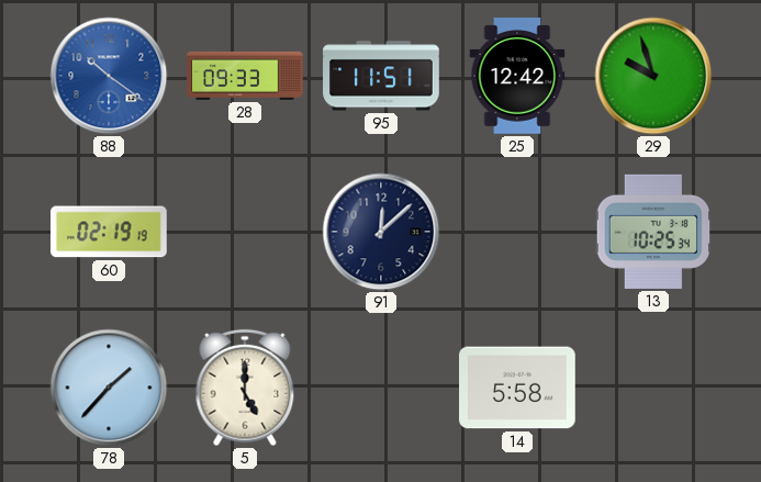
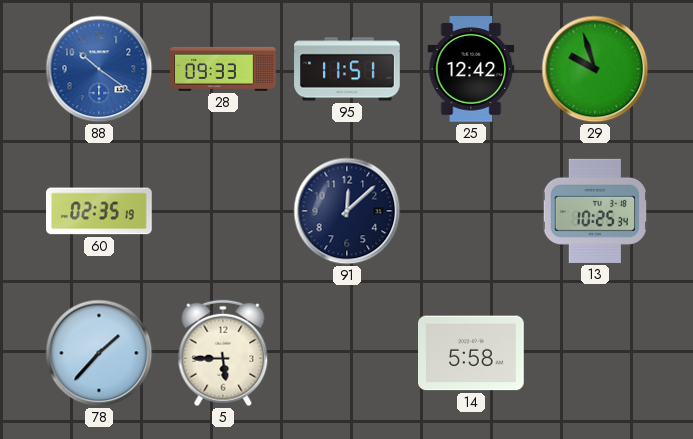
60: 02:19 -> 02:35
5: 5:00 -> 5:45
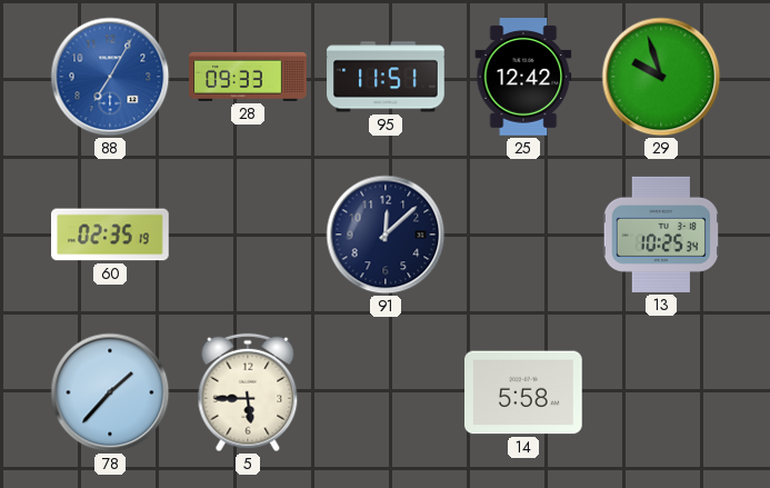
88: 10:21 -> 7:05
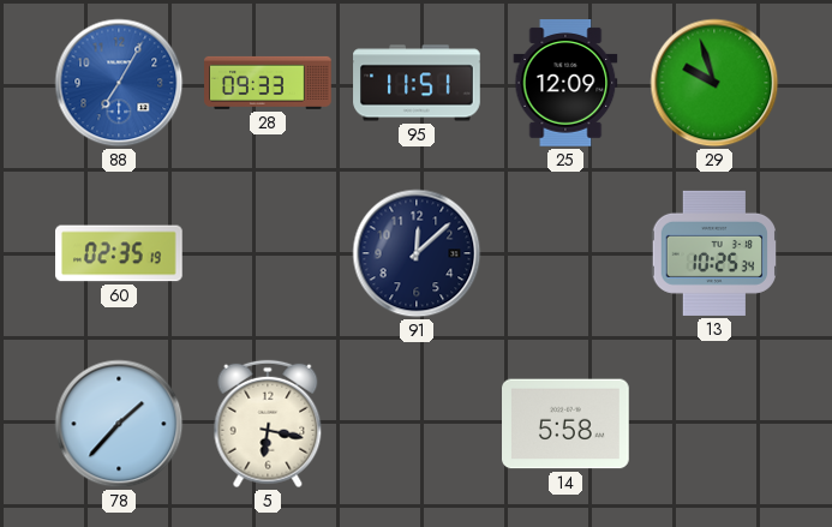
25: 12:42 -> 12:09
5: 5:45 -> 6:17
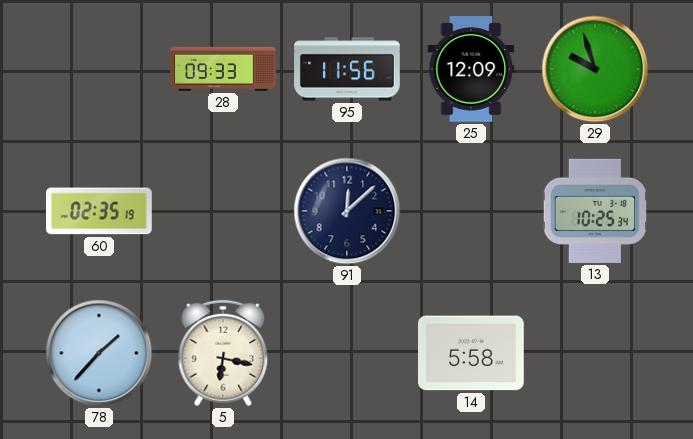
88: 7:05 -> none
95: 11:51 -> 11:56
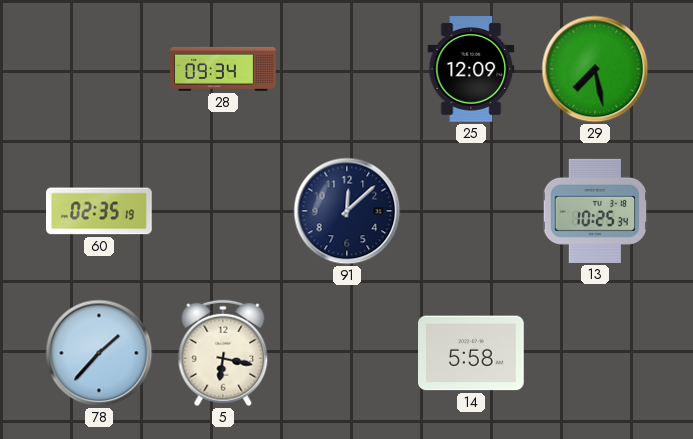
28: 09:33 -> 09:34
95: 11:56 -> none
29: 9:57 -> 7:28
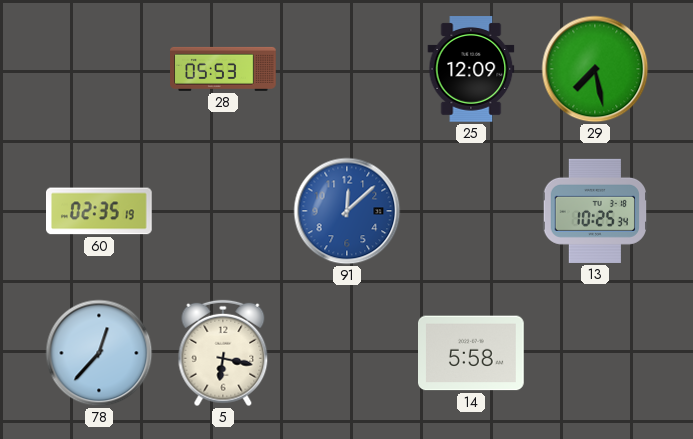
28: 09:34 -> 05:53
91 dial: navy -> blue
78: 1:37 -> 12:37
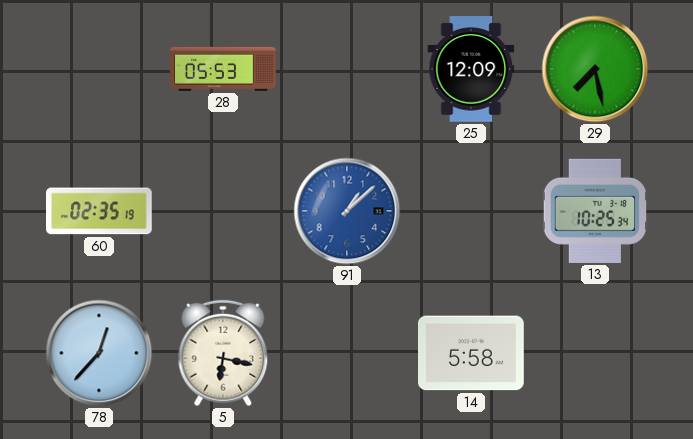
91: 12:08 -> 1:08
